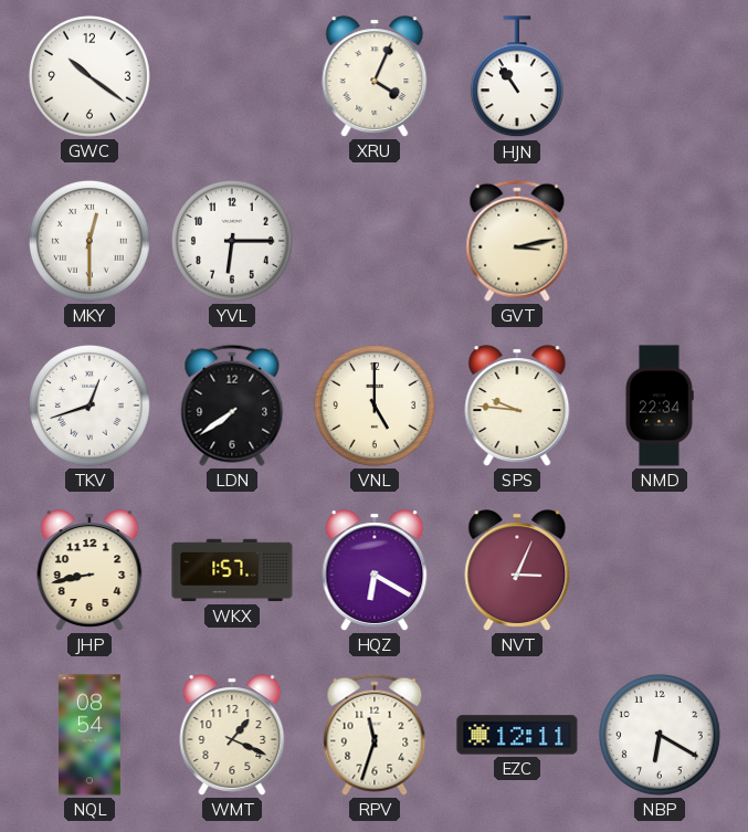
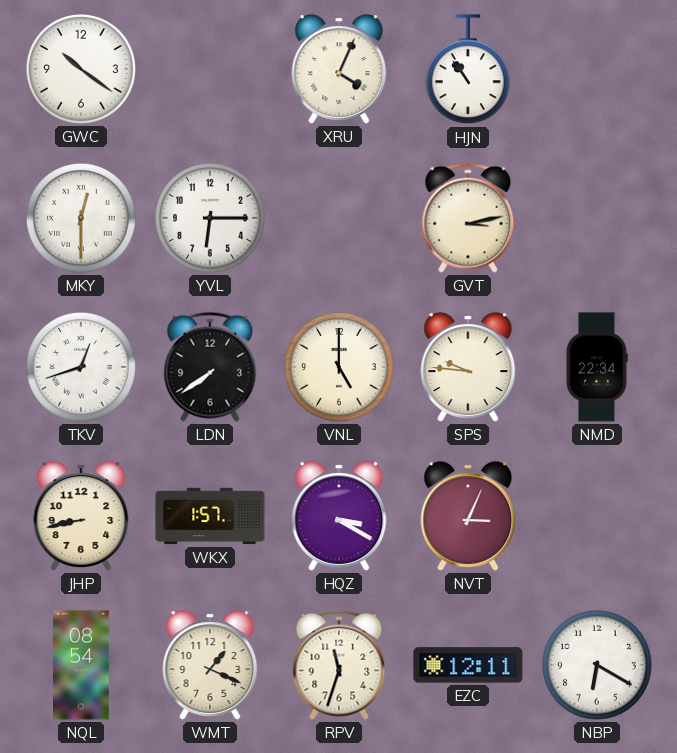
HQZ: 6:20 -> 3:20
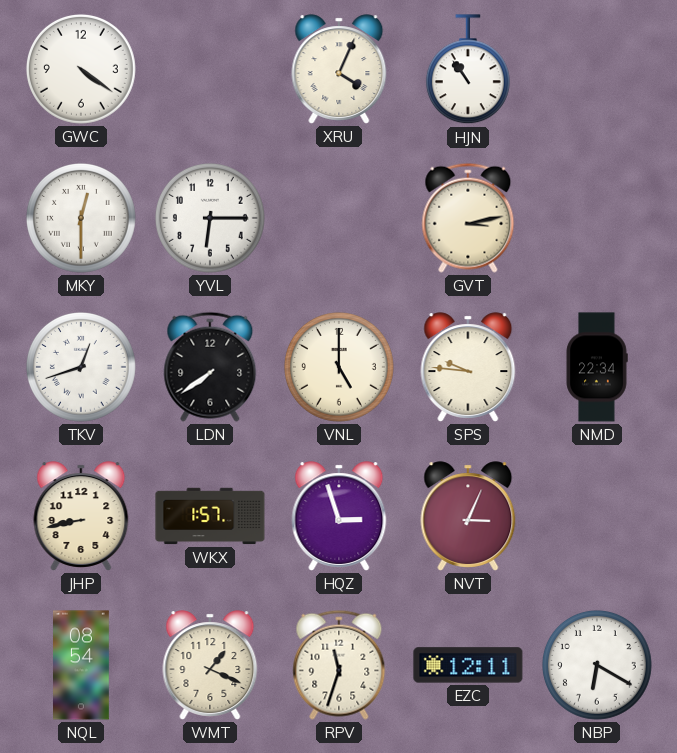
GWC: 10:21 -> 4:21
HQZ: 3:20 -> 2:57
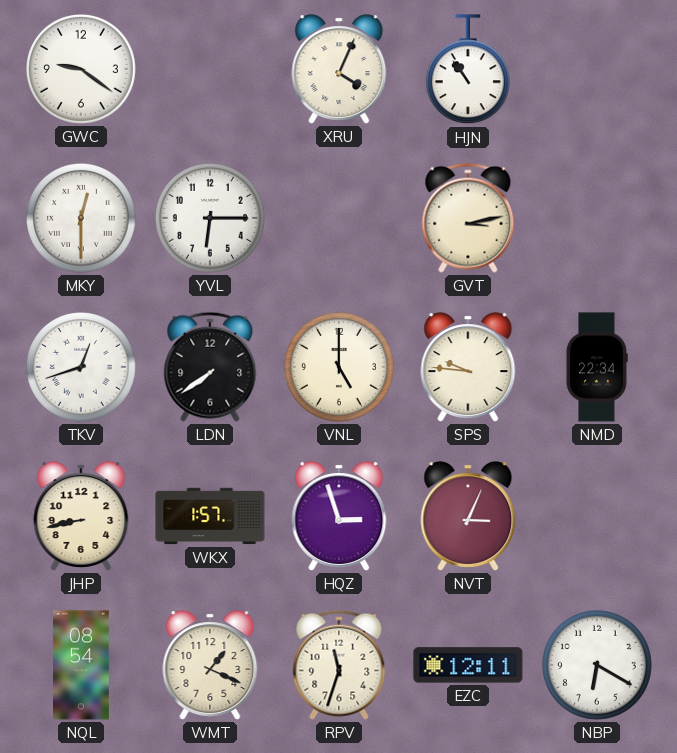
GWC: 4:21 -> 9:21
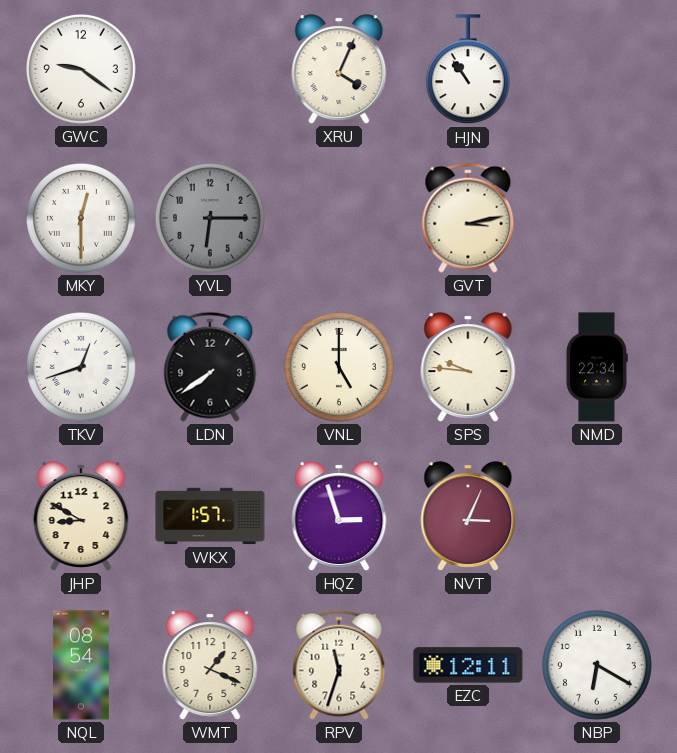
YVL dial: white -> grey
JHP: 8:43 -> 8:50
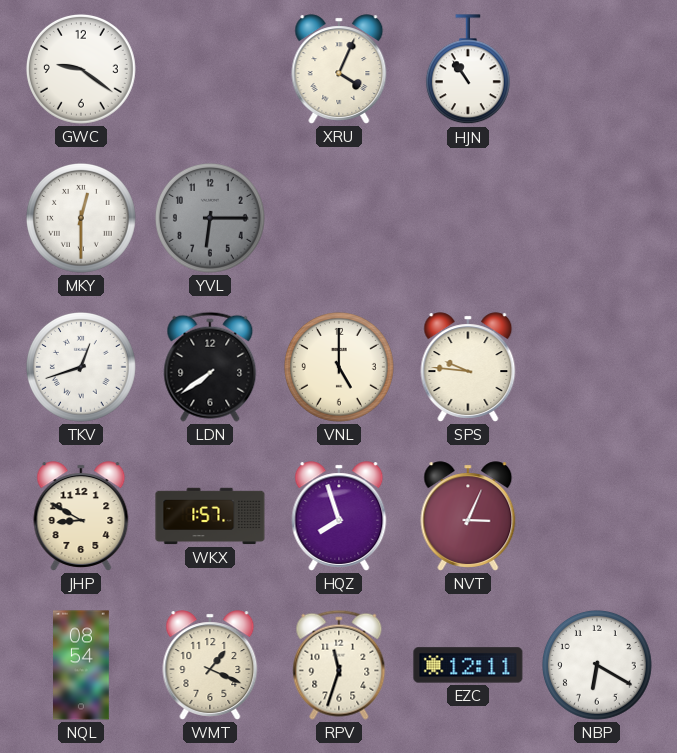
GVT: 3:13 -> none
NMD: 22:34 -> none
HQZ: 2:57 -> 7:57
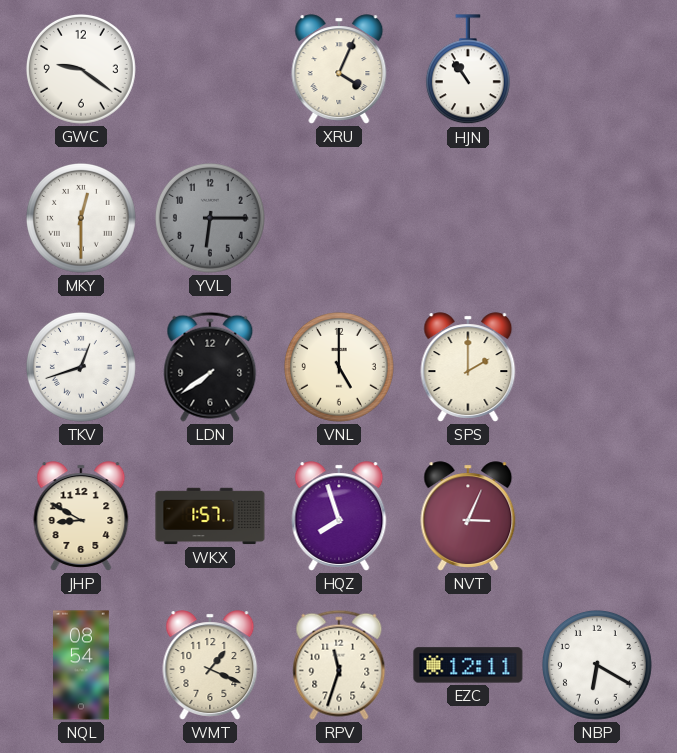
SPS: 9:46 -> 2:00
